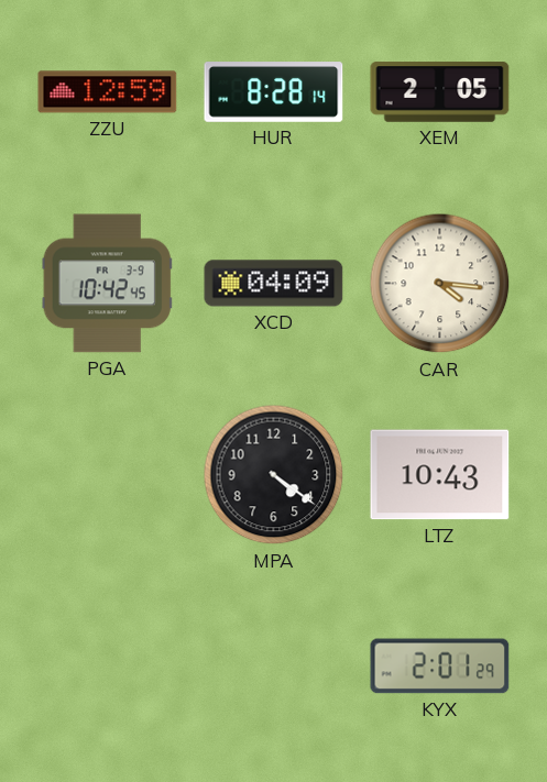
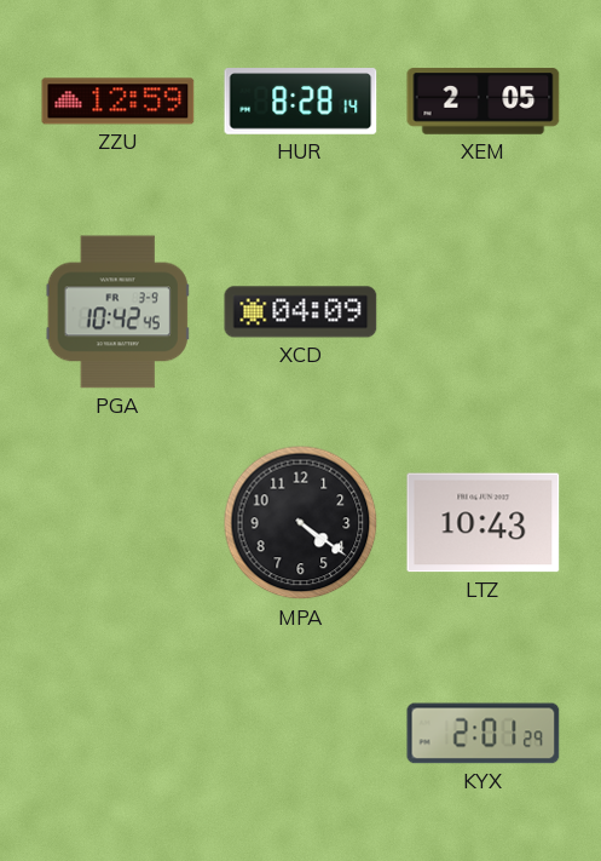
CAR: 4:16 -> none
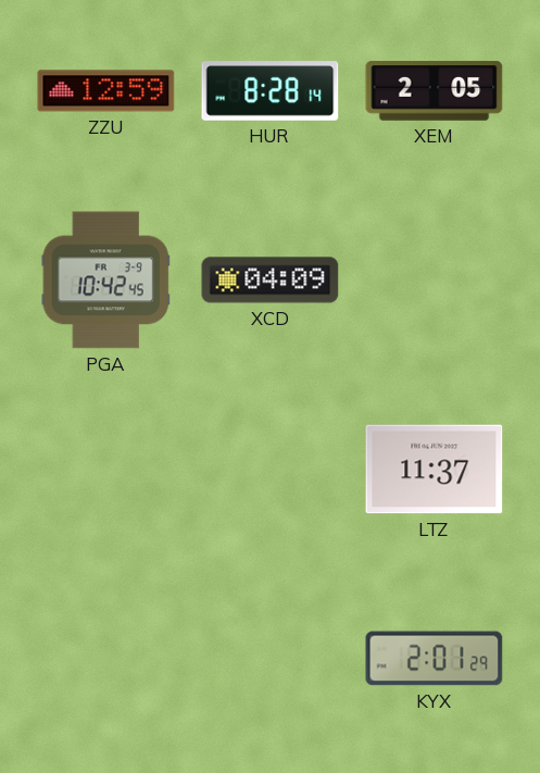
MPA: 4:21 -> none
LTZ: 10:43 -> 11:37
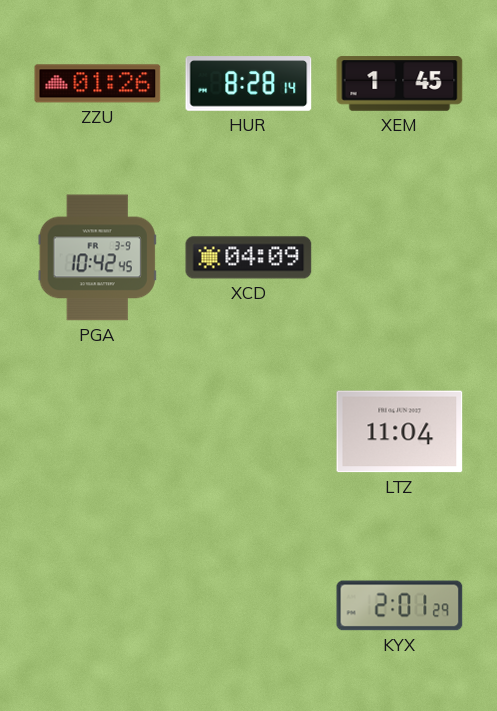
ZZU: 12:59 -> 01:26
XEM: 2:05 -> 1:45
LTZ: 11:37 -> 11:04
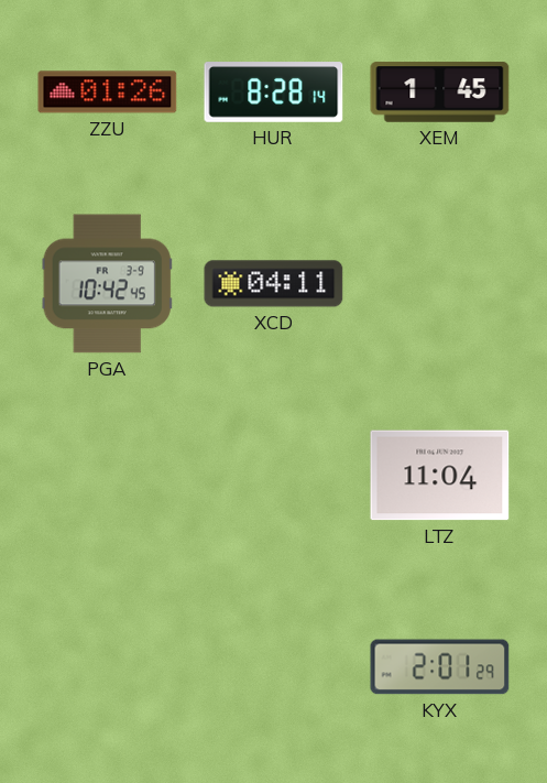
XCD: 04:09 -> 04:11
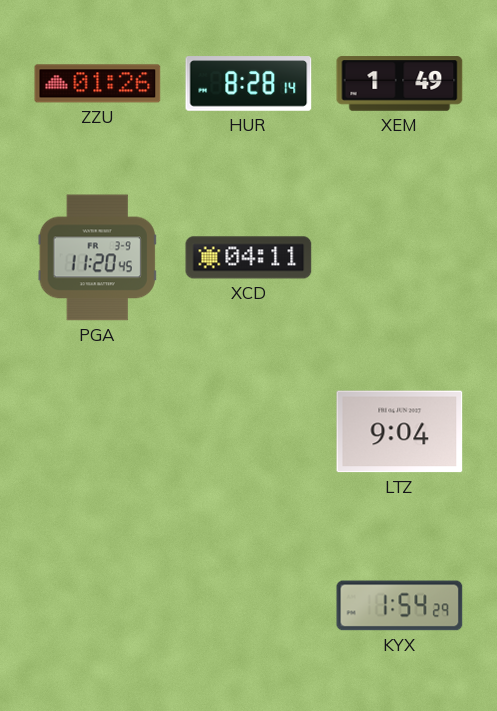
XEM: 1:45 -> 1:49
PGA: 10:42 -> 11:20
LTZ: 11:04 -> 9:04
KYX: 2:01 -> 1:54
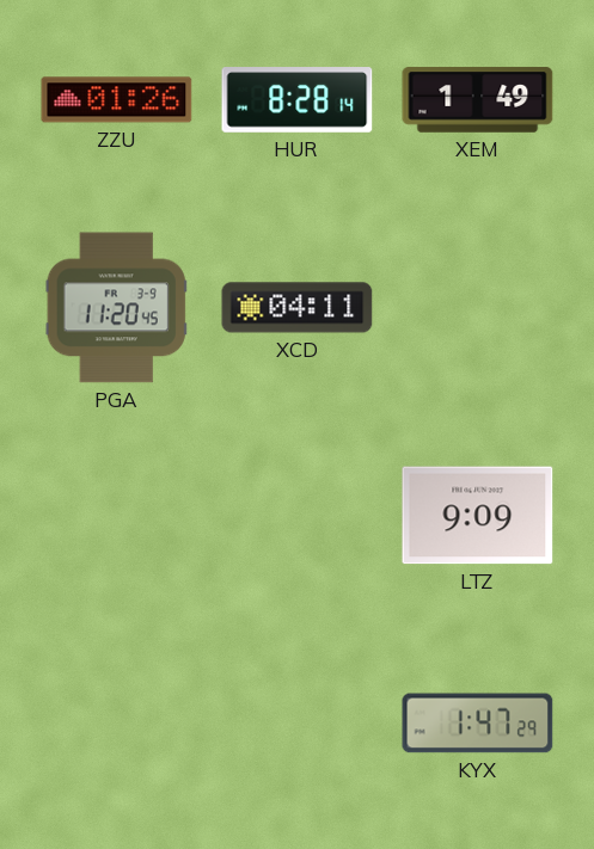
LTZ: 9:04 -> 9:09
KYX: 1:54 -> 1:47
